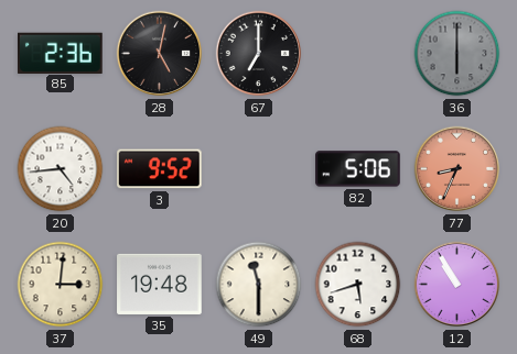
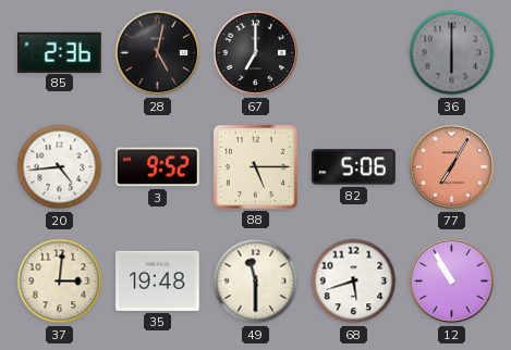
88: none -> 5:15
77: 8:34 -> 7:05
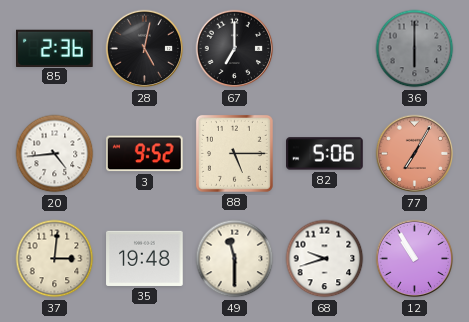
68: 5:42 -> 9:42
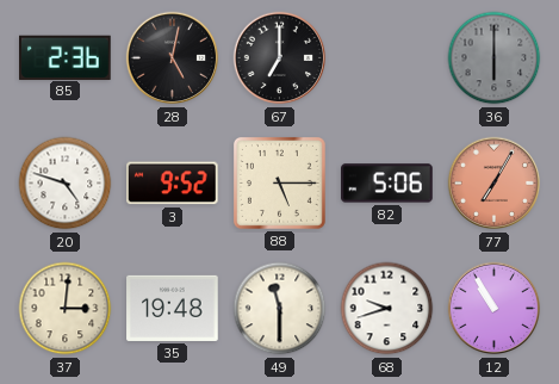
20: 4:44 -> 4:48
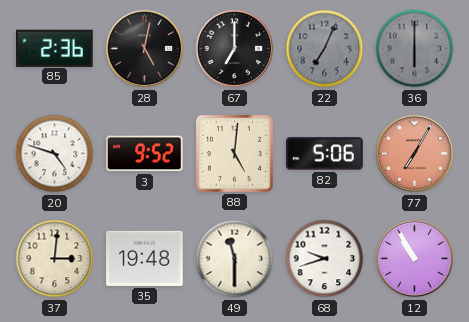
22: none -> 7:04
88: 5:15 -> 5:01
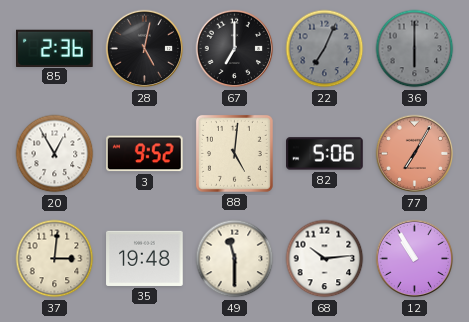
20: 4:48 -> 12:55
68: 9:42 -> 10:14
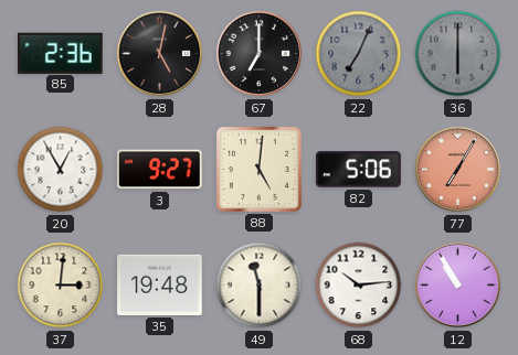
3: 9:52 -> 9:27
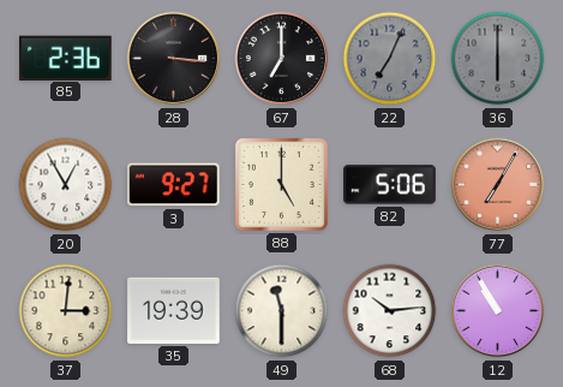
28: 5:02 -> 3:16
88: 5:01 -> 5:00
35: 19:48 -> 19:39
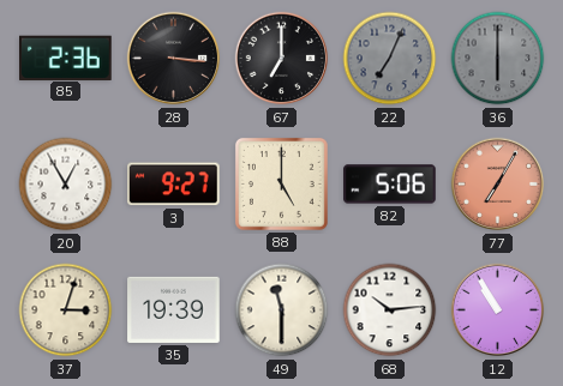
37: 3:01 -> 3:03
